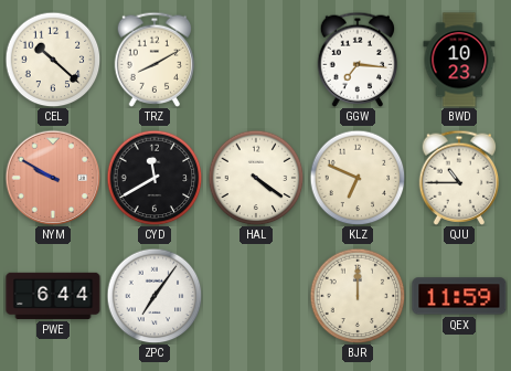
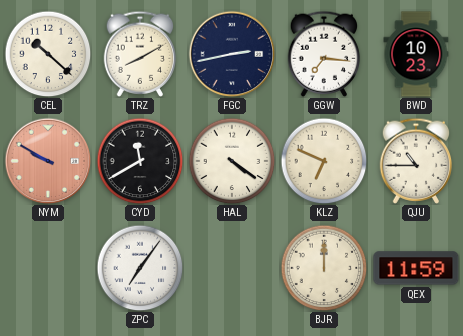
FGC: none -> 2:43
PWE: 6:44 -> none
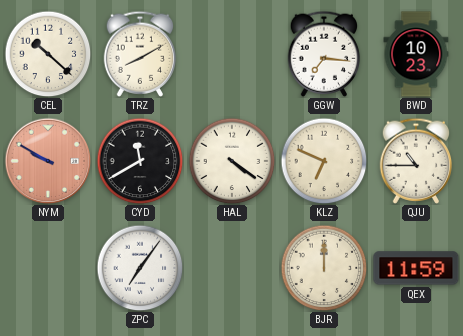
FGC: 2:43 -> none
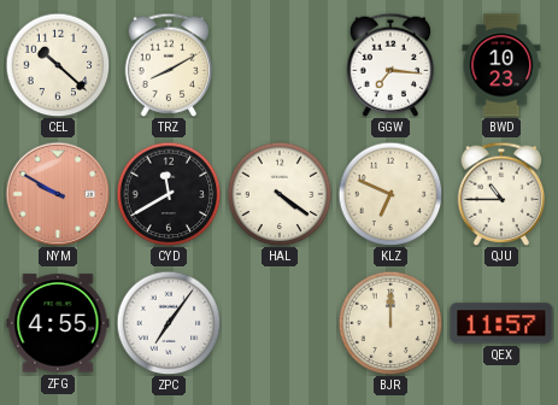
ZFG: none -> 4:55
QEX: 11:59 -> 11:57
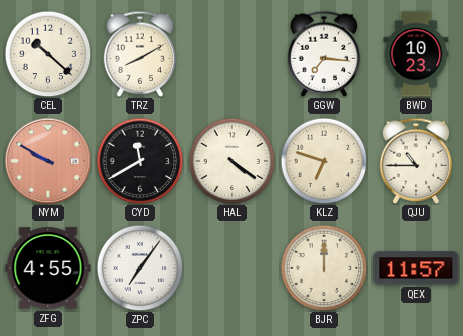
KLZ: 6:49 -> 6:48
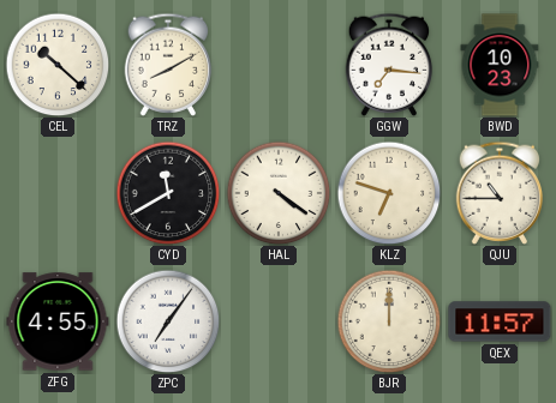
NYM: 9:50 -> none
